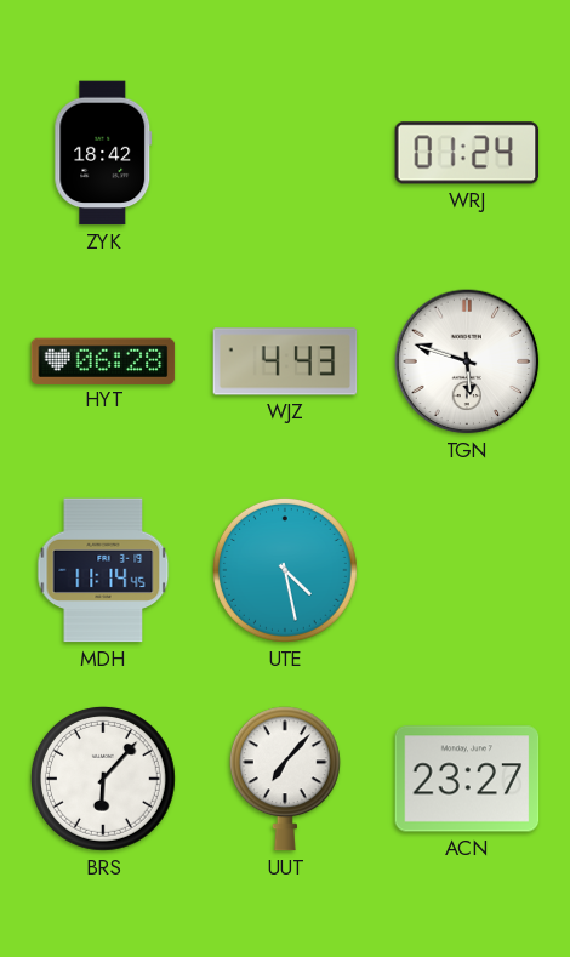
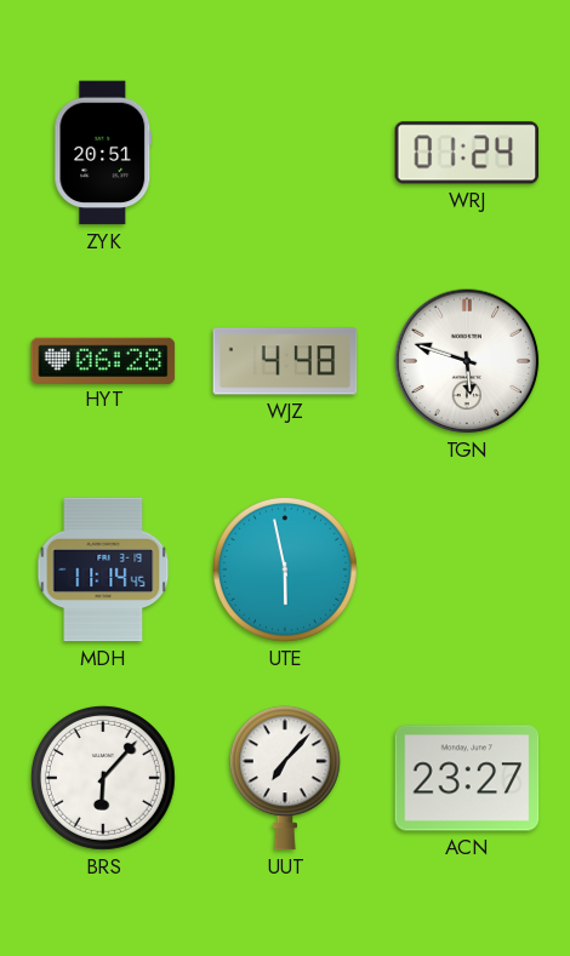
ZYK: 18:42 -> 20:51
WJZ: 4:43 -> 4:48
UTE: 4:28 -> 5:58
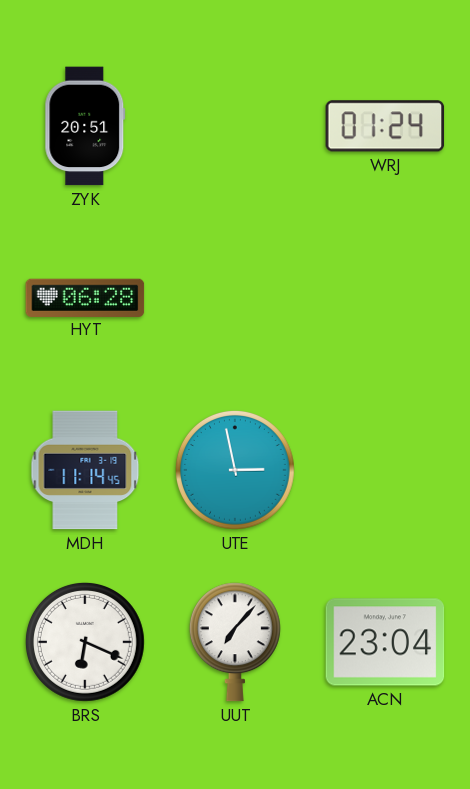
WJZ: 4:48 -> none
TGN: 5:48 -> none
UTE: 5:58 -> 2:58
BRS: 6:07 -> 6:19
ACN: 23:27 -> 23:04
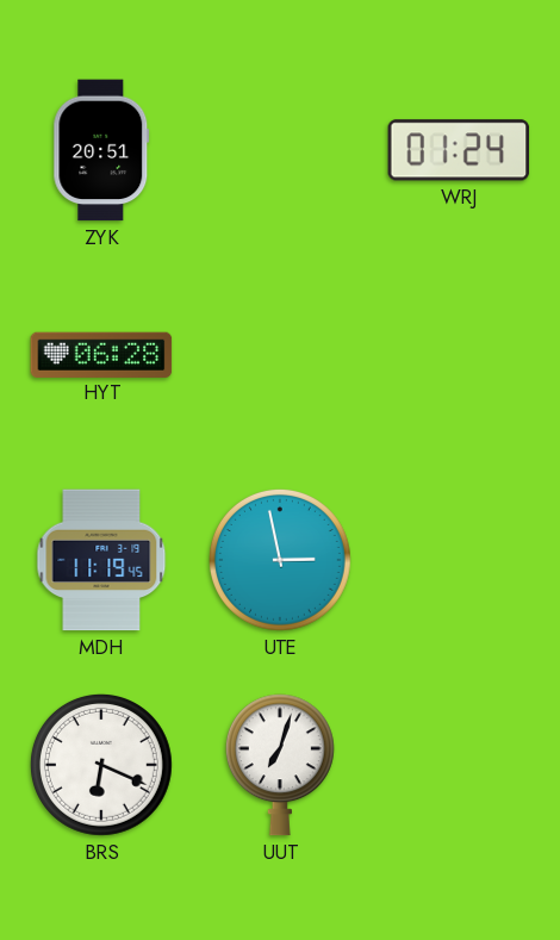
MDH: 11:14 -> 11:19
UUT: 7:07 -> 7:03
ACN: 23:04 -> none
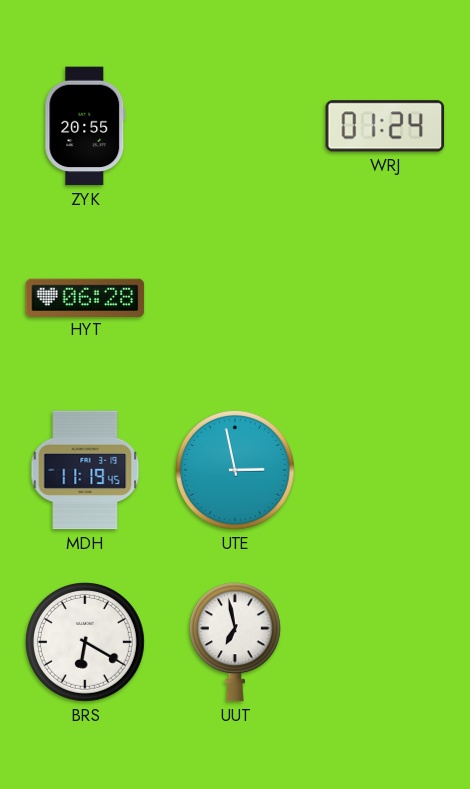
ZYK: 20:51 -> 20:55
BRS: 6:19 -> 6:20
UUT: 7:03 -> 6:58
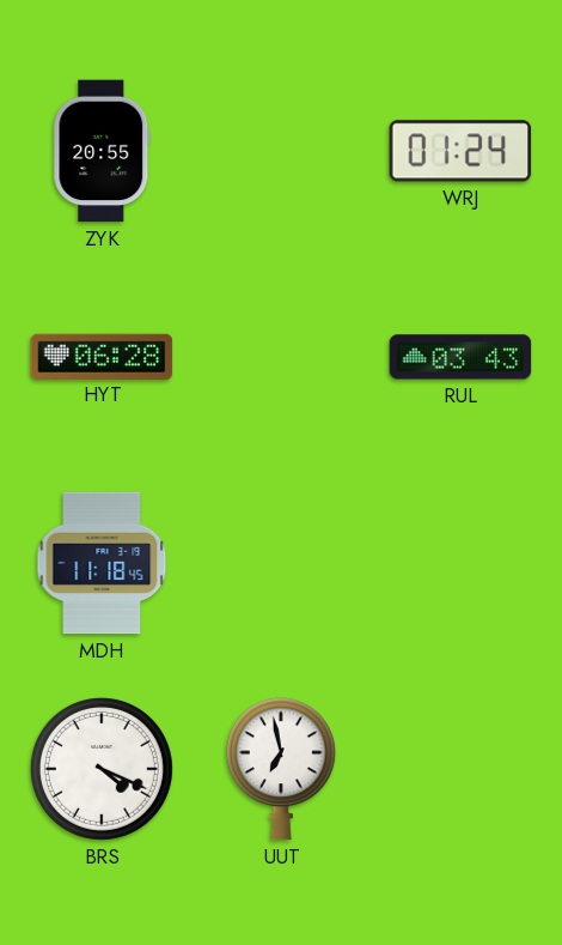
RUL: none -> 03:43
MDH: 11:19 -> 11:18
UTE: 2:58 -> none
BRS: 6:20 -> 4:19
